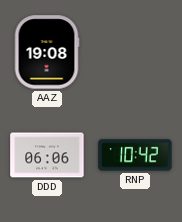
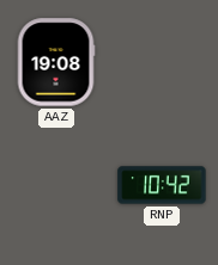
DDD: 06:06 -> none
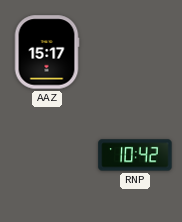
AAZ: 19:08 -> 15:17
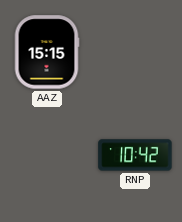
AAZ: 15:17 -> 15:15
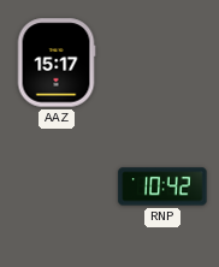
AAZ: 15:15 -> 15:17
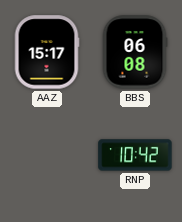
BBS: none -> 06:08
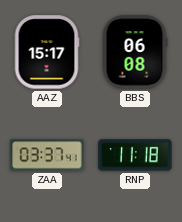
ZAA: none -> 03:37
RNP: 10:42 -> 11:18
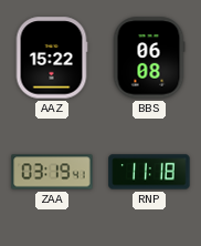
AAZ: 15:17 -> 15:22
ZAA: 03:37 -> 03:19
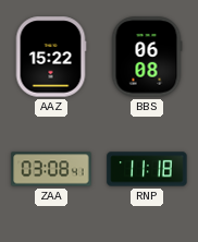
ZAA: 03:19 -> 03:08
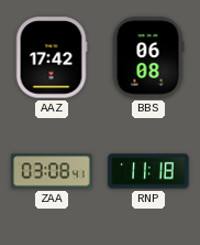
AAZ: 15:22 -> 17:42
